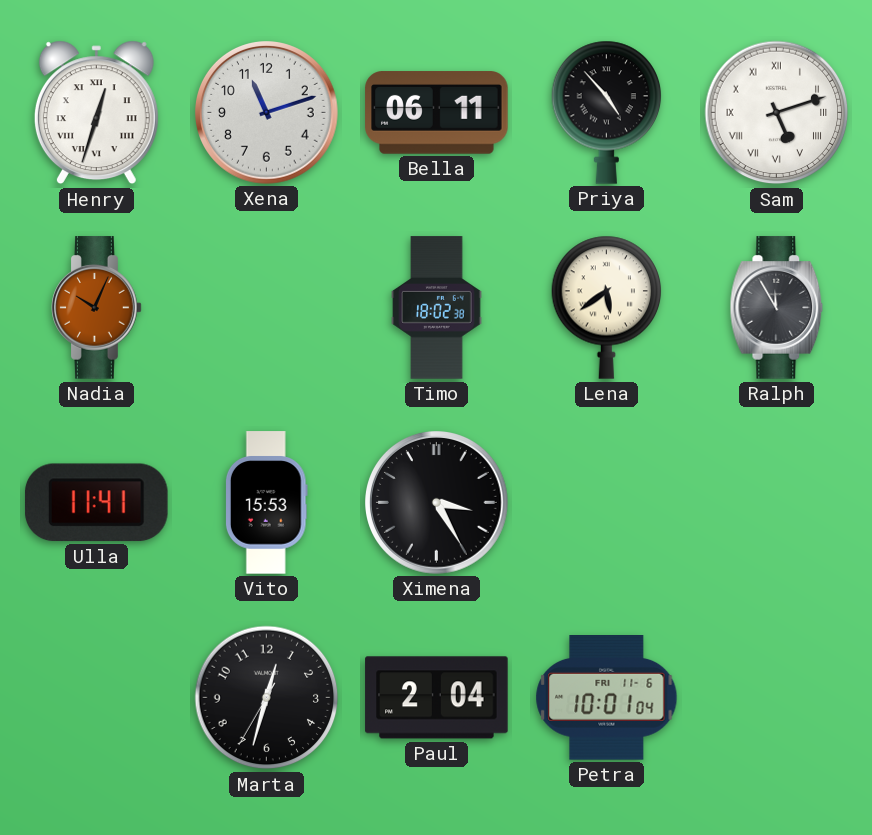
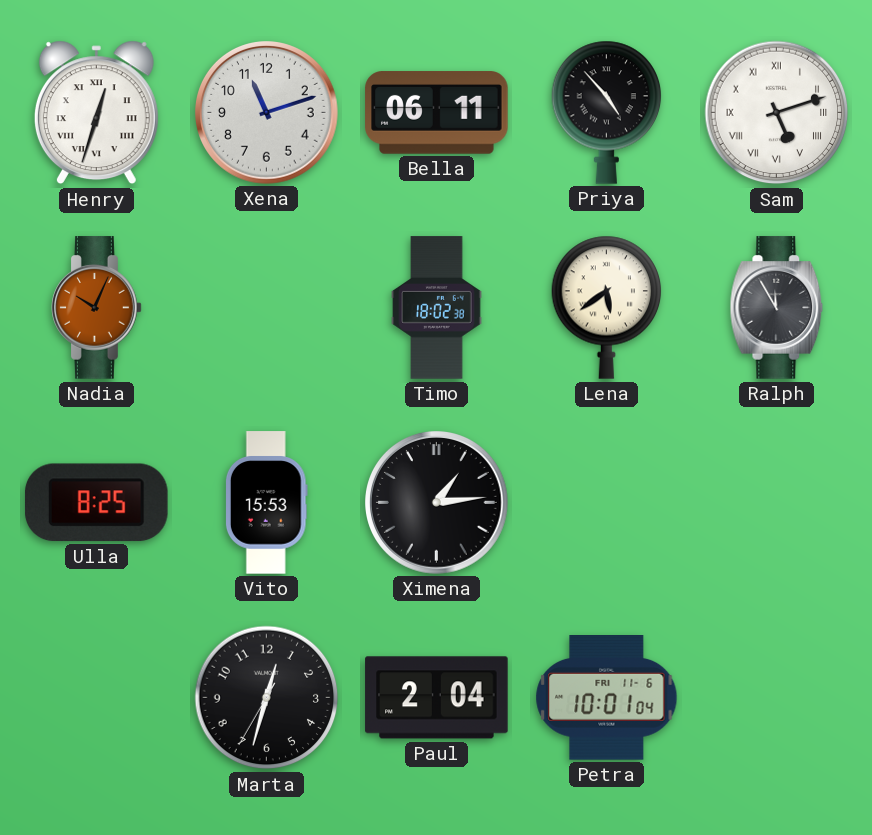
Ulla: 11:41 -> 8:25
Ximena: 3:25 -> 1:14
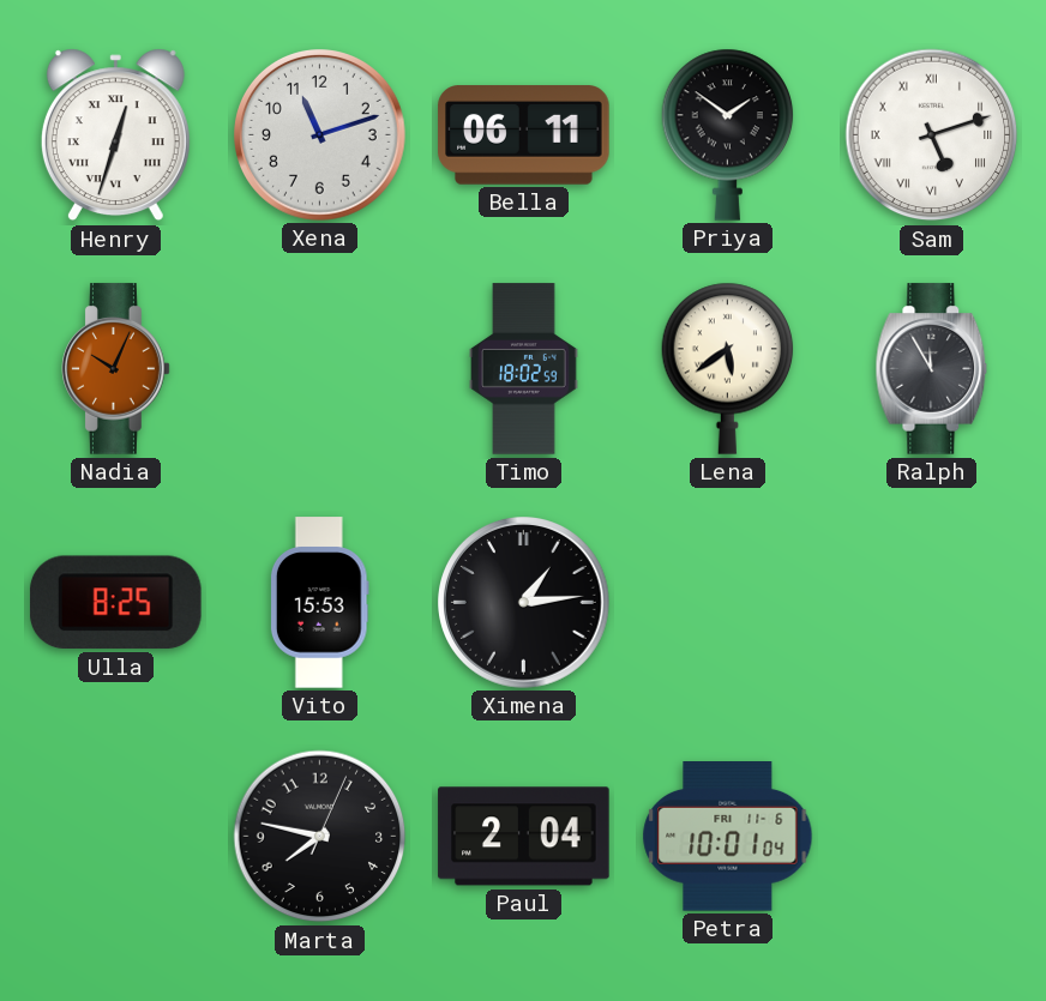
Priya: 4:53 -> 1:51
Timo: 18:02:38 -> 18:02:59
Marta: 12:32 -> 7:47
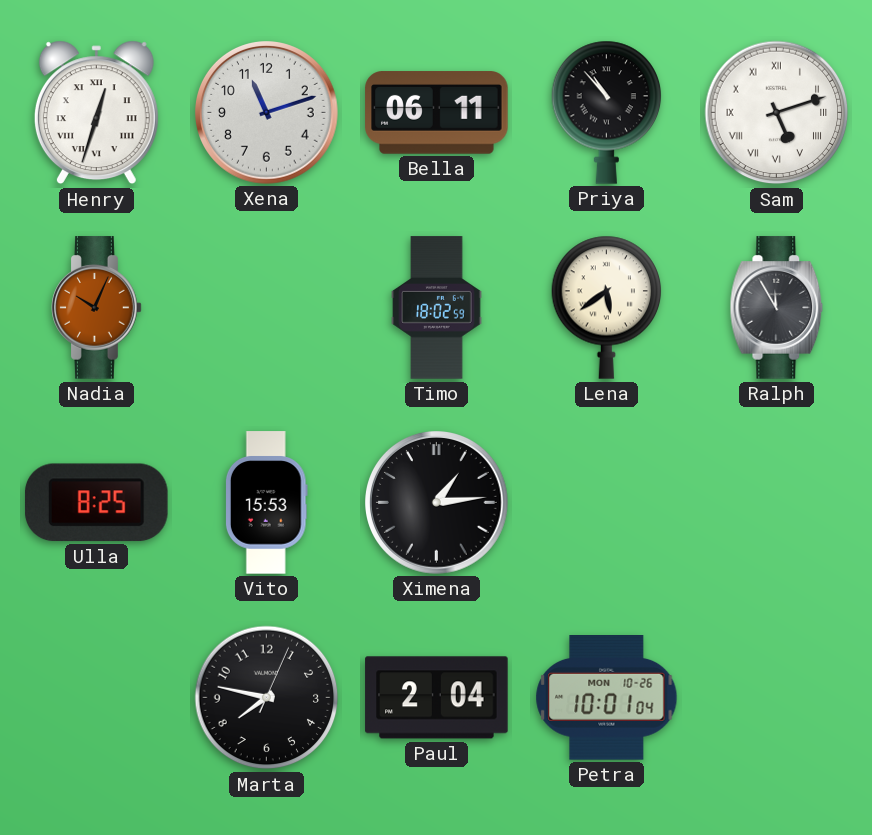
Priya: 1:51 -> 10:53
Petra date: FRI 11-6 -> MON 10-26
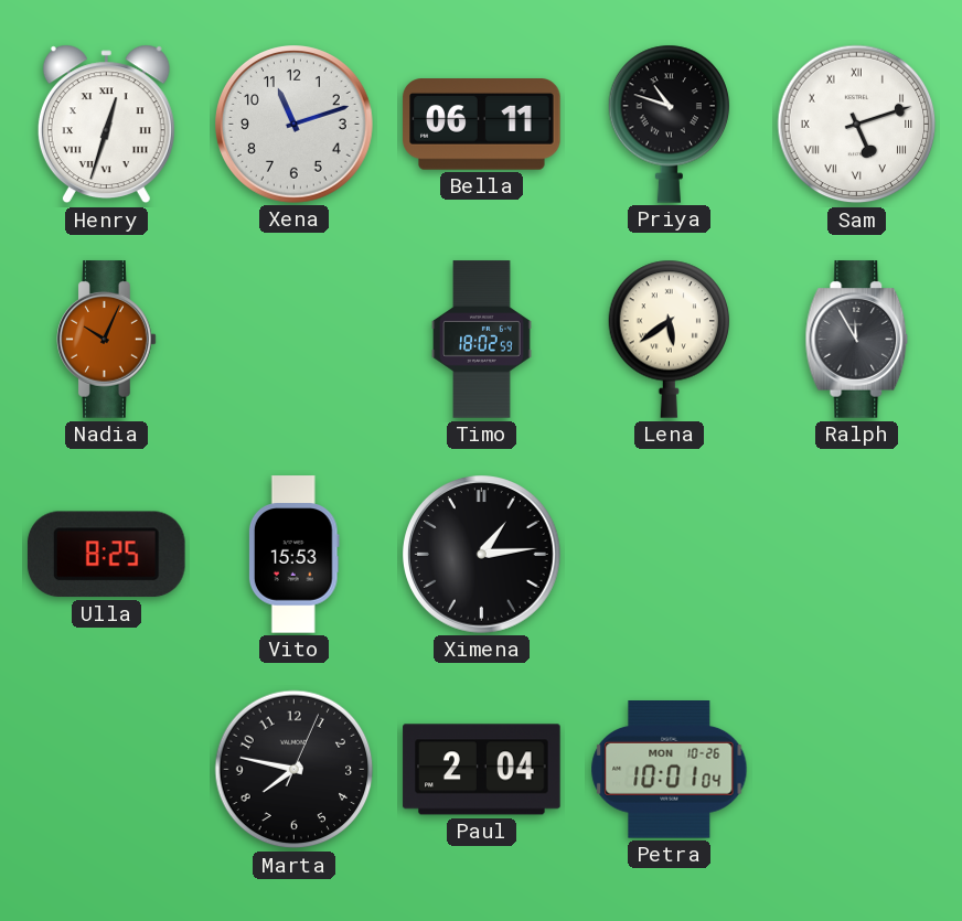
Priya: 10:53 -> 10:48
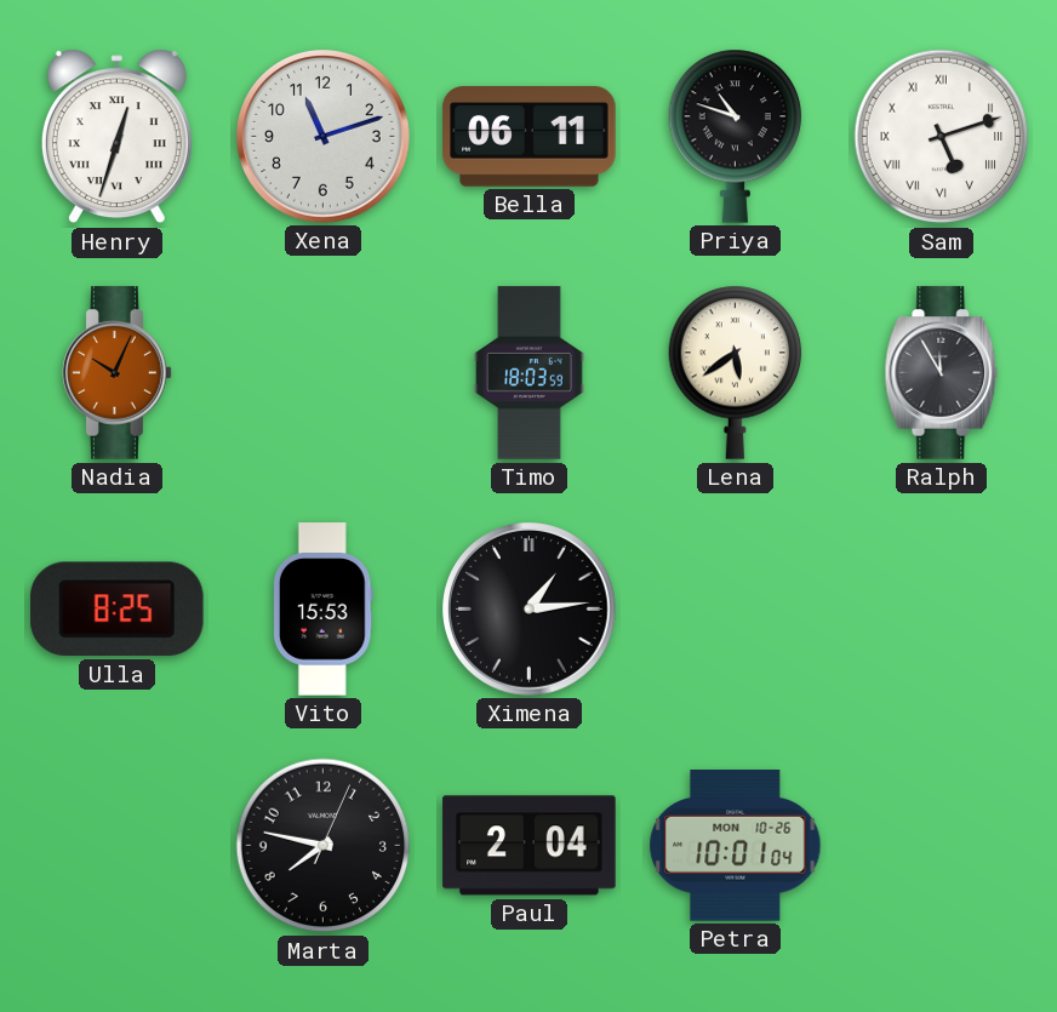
Timo: 18:02 -> 18:03
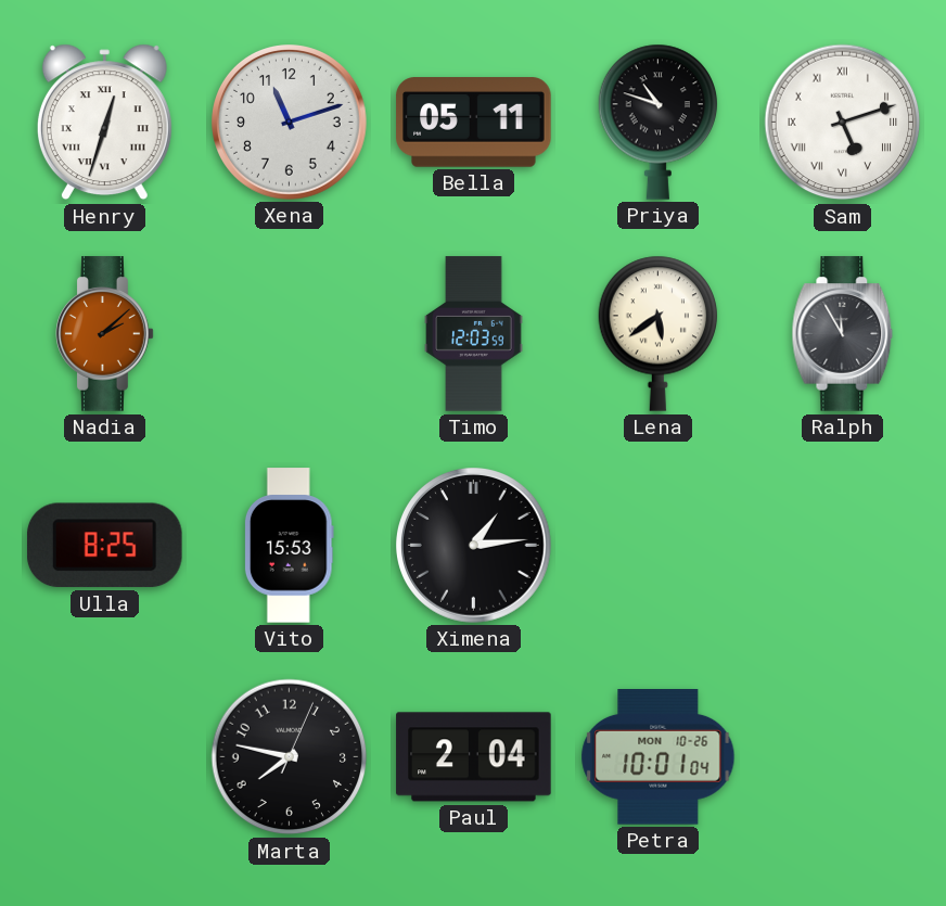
Bella: 06:11 -> 05:11
Nadia: 10:04 -> 2:08
Timo: 18:03 -> 12:03
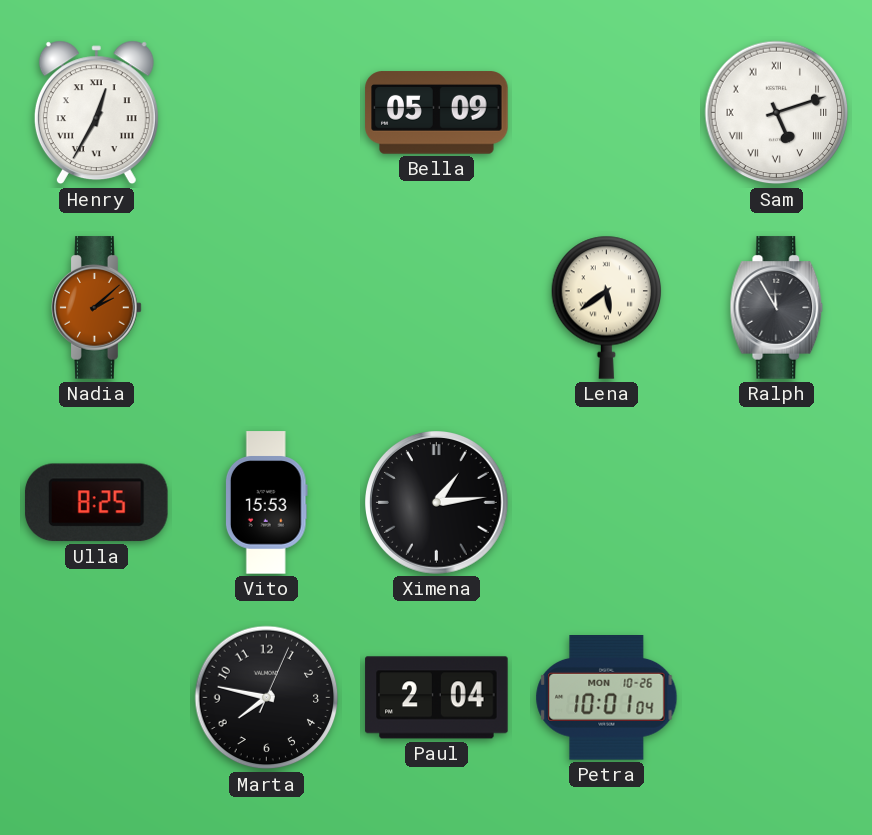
Henry: 12:33 -> 12:35
Xena: 11:12 -> none
Bella: 05:11 -> 05:09
Priya: 10:48 -> none
Timo: 12:03 -> none
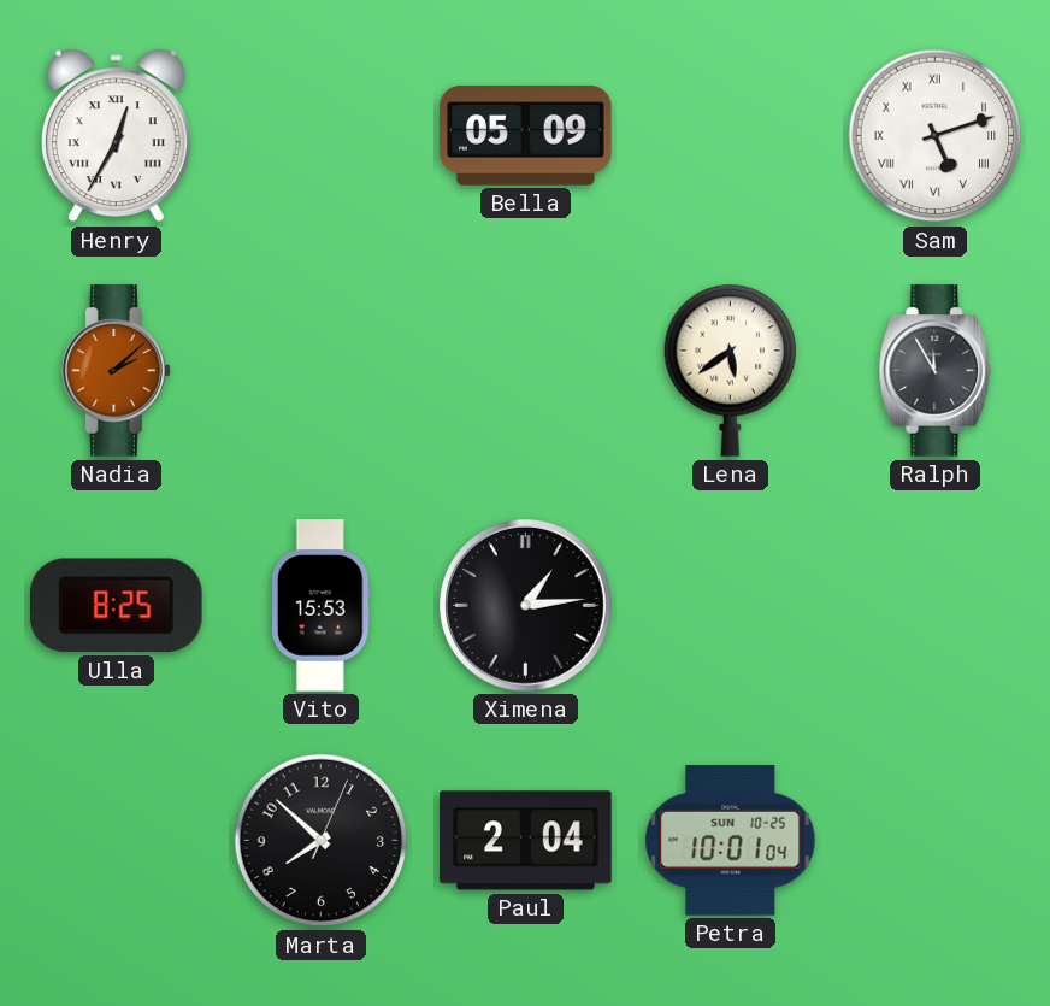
Marta: 7:47 -> 7:52
Petra date: MON 10-26 -> SUN 10-25
